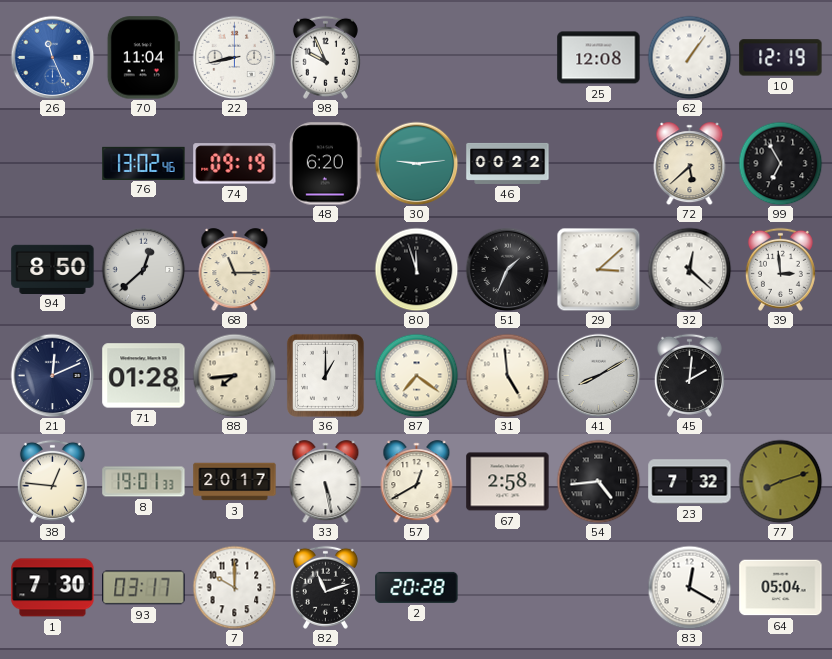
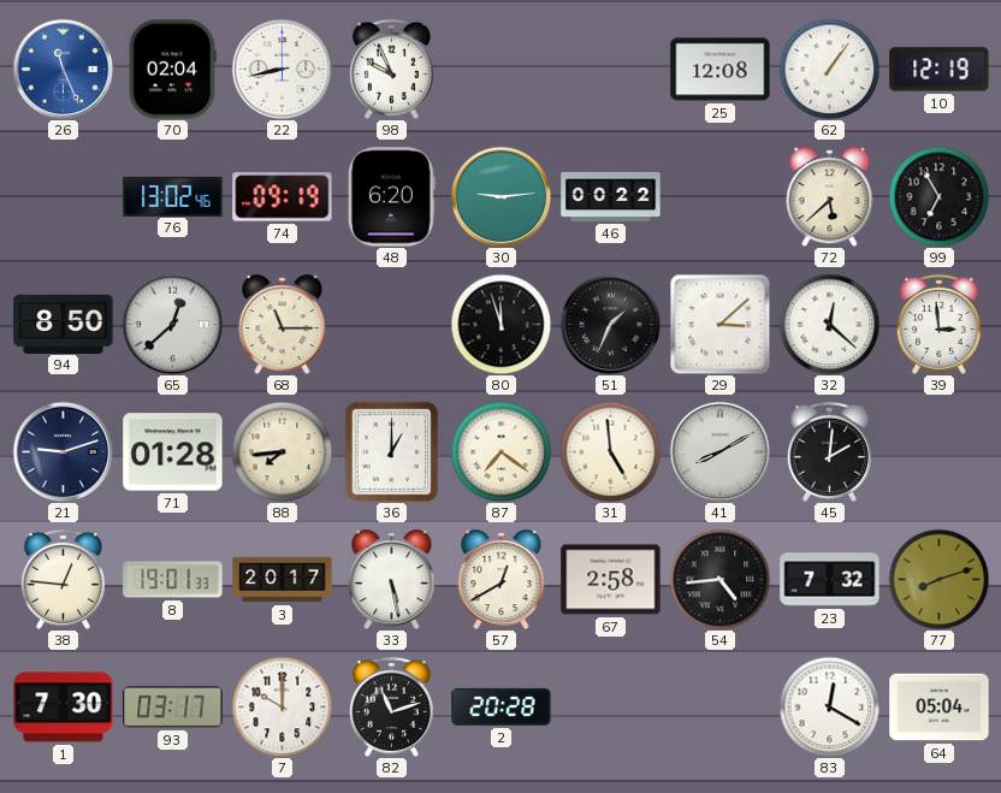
70: 11:04 -> 02:04
21: 12:11 -> 9:12
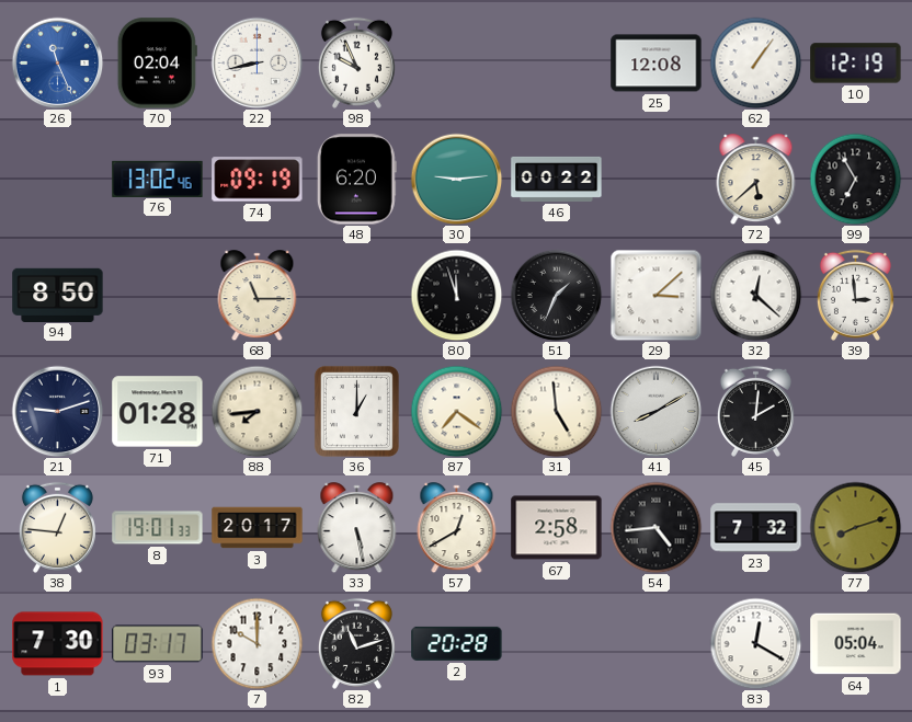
65: 12:38 -> none
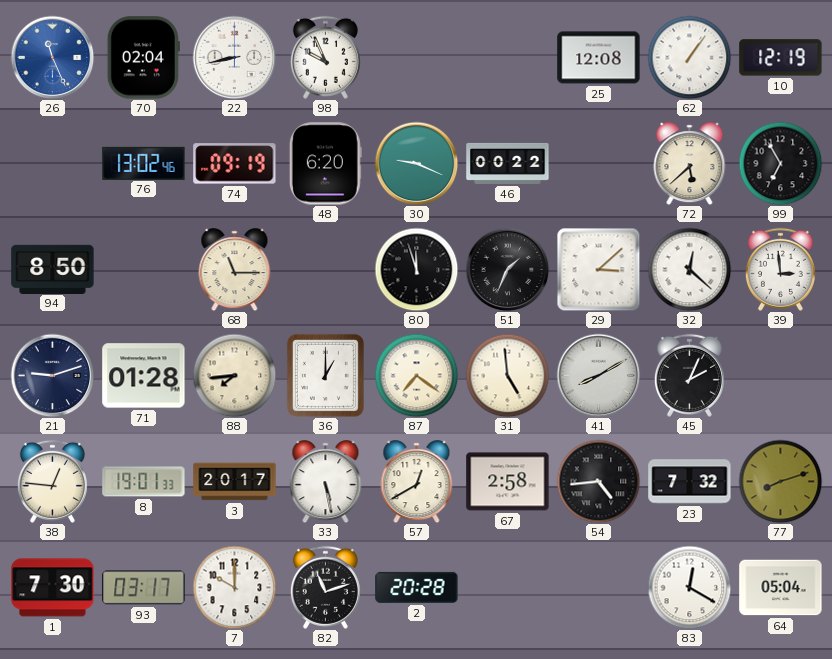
30: 9:14 -> 9:19
45: 2:01 -> 2:04
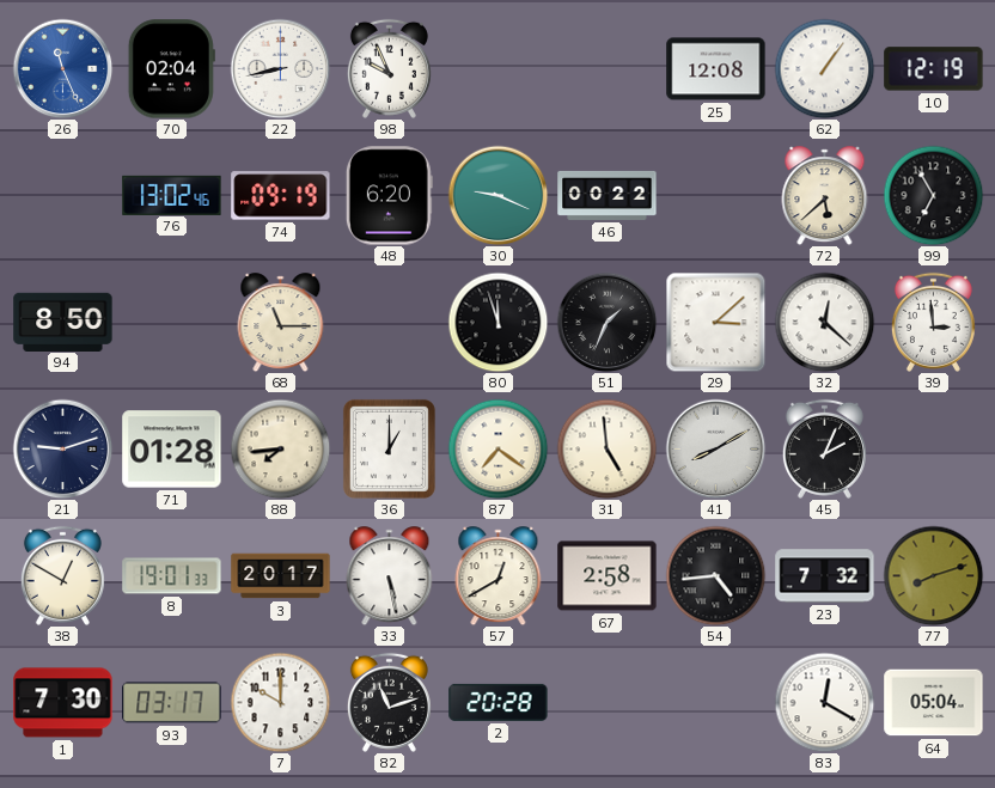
38: 12:46 -> 12:50
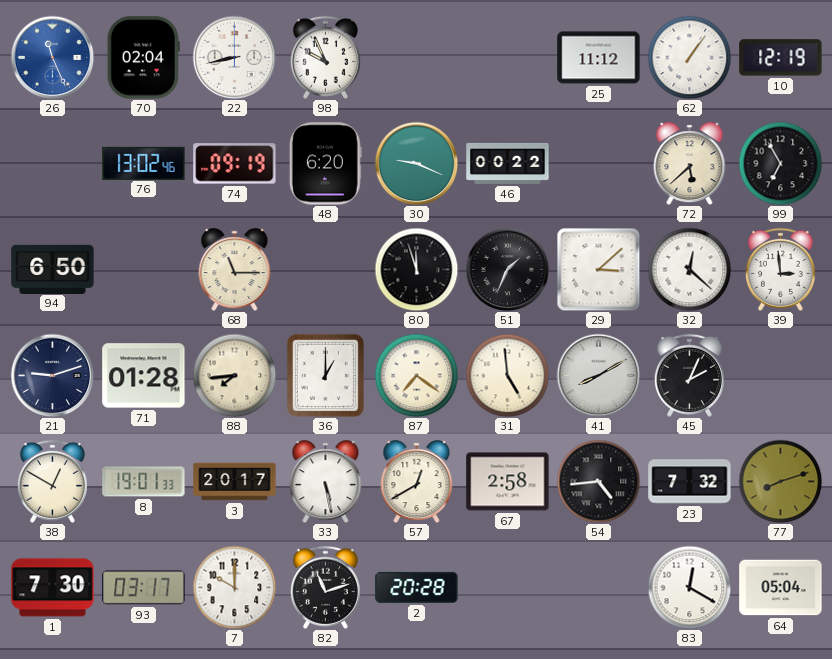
25: 12:08 -> 11:12
94: 8:50 -> 6:50
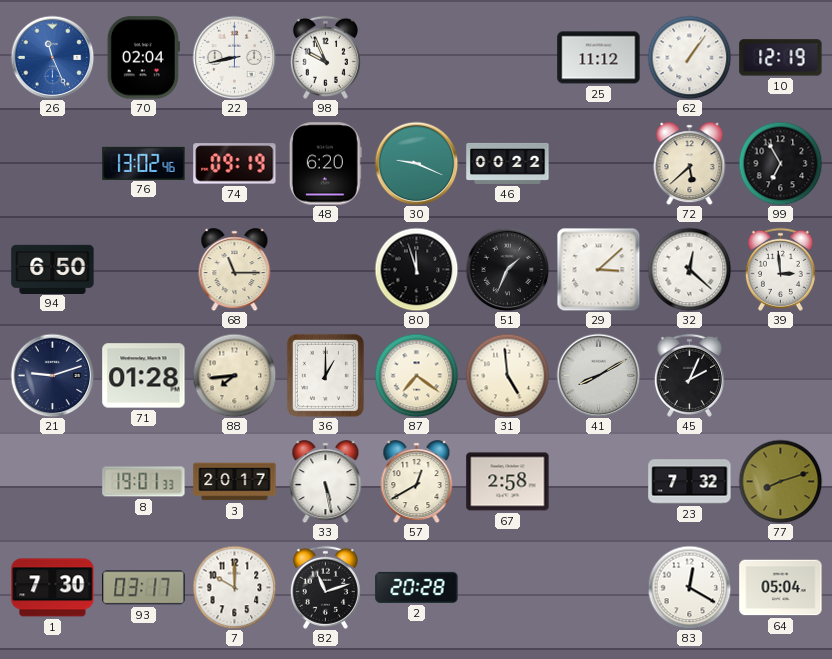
38: 12:50 -> none
54: 4:44 -> none
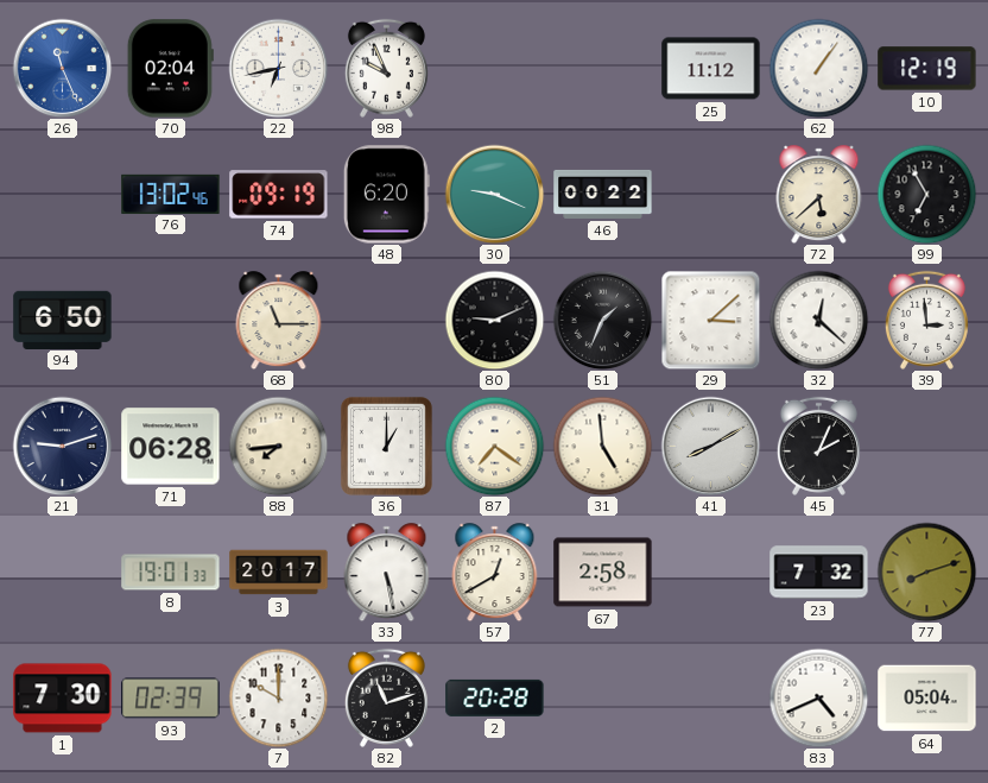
22: 8:43 -> 6:43
80: 11:57 -> 9:11
71: 01:28 -> 06:28
93: 03:17 -> 02:39
83: 12:20 -> 4:41
